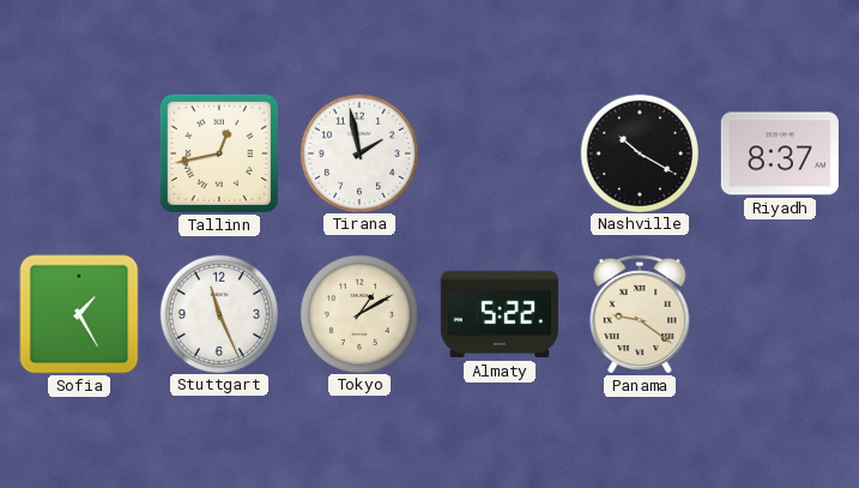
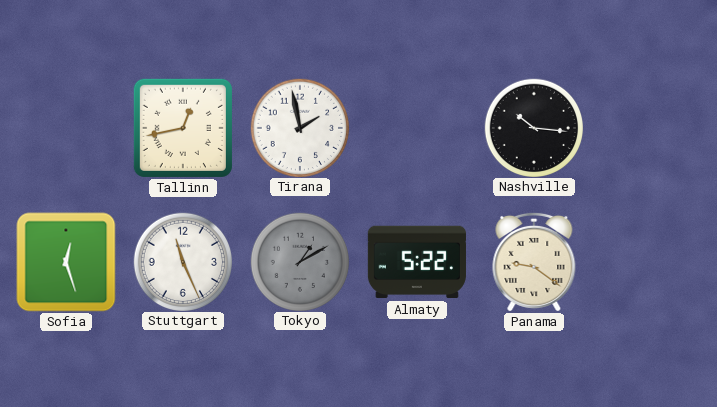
Nashville: 10:20 -> 10:16
Riyadh: 8:37 -> none
Sofia: 1:25 -> 12:27
Tokyo dial: cream -> grey
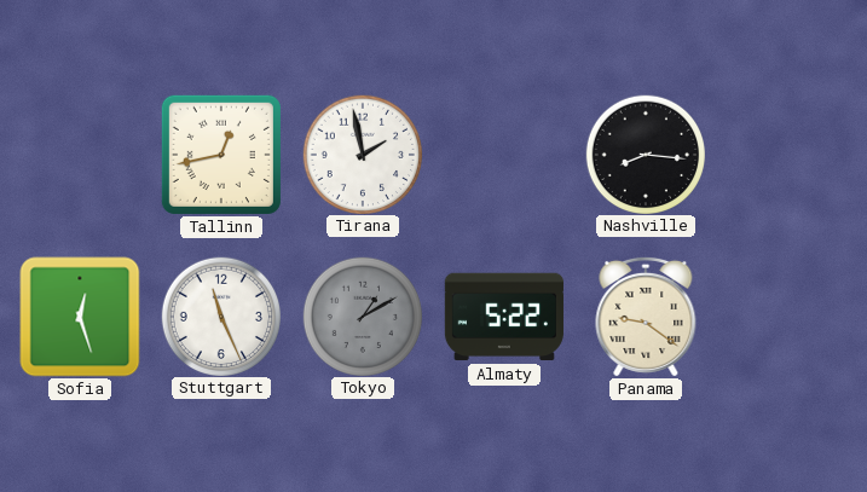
Nashville: 10:16 -> 8:16
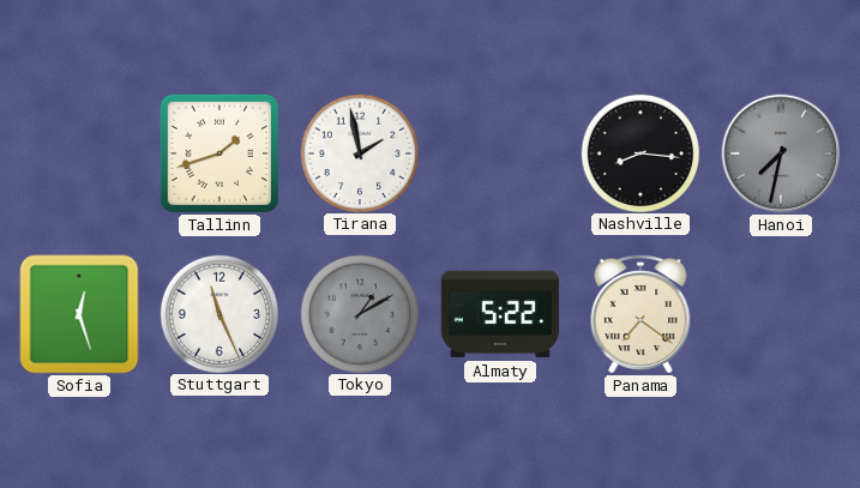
Tallinn: 12:43 -> 1:42
Hanoi: none -> 7:32
Panama: 9:21 -> 7:21
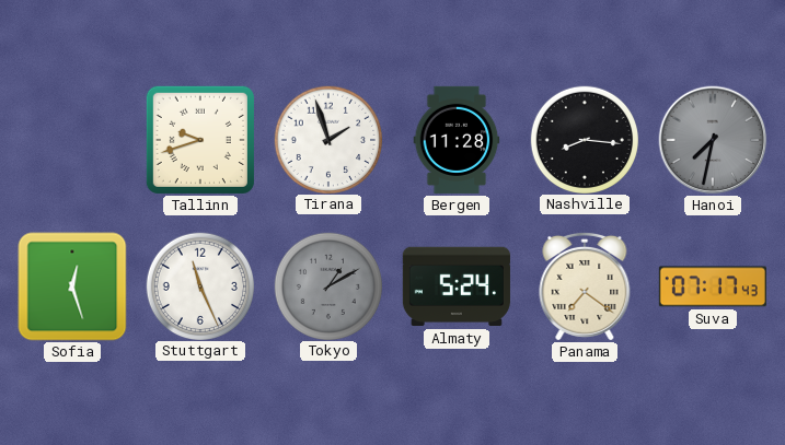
Tallinn: 1:42 -> 9:42
Tirana: 1:58 -> 1:57
Bergen: none -> 11:28
Almaty: 5:22 -> 5:24
Suva: none -> 07:17
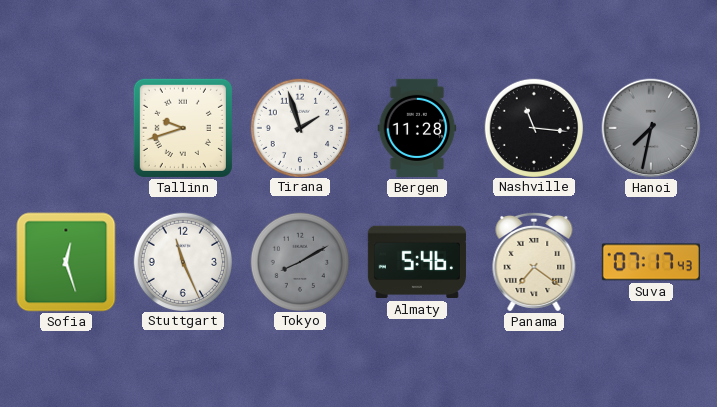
Nashville: 8:16 -> 11:16
Tokyo: 1:10 -> 8:10
Almaty: 5:24 -> 5:46
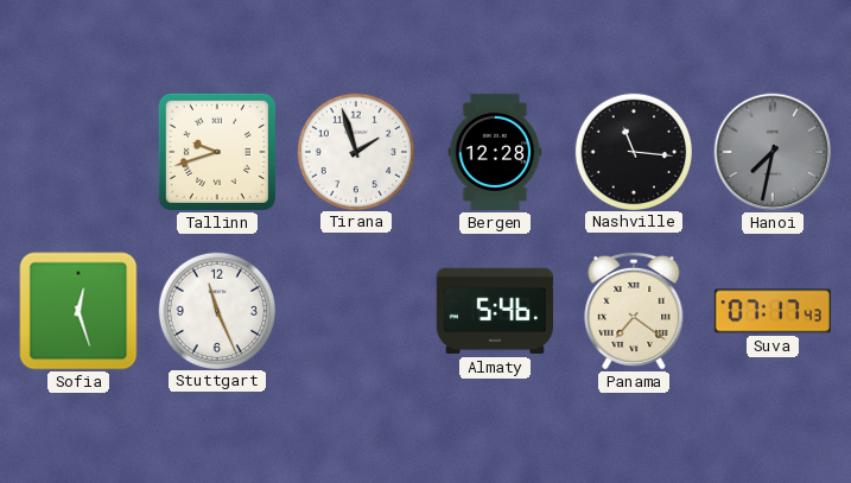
Bergen: 11:28 -> 12:28
Tokyo: 8:10 -> none
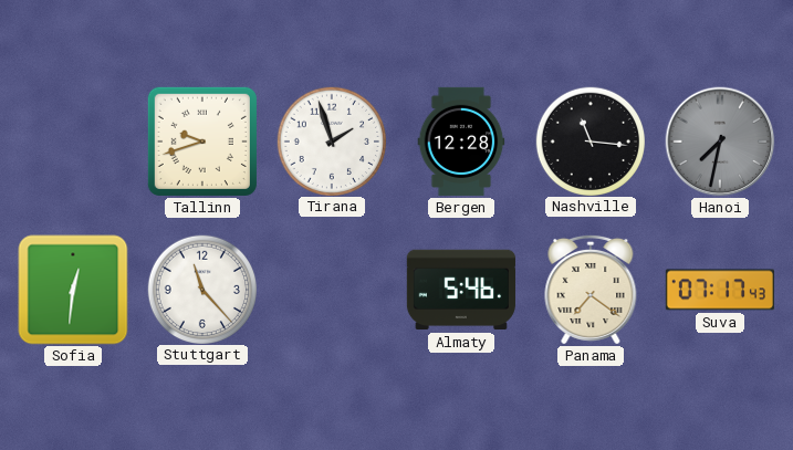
Sofia: 12:27 -> 12:31
Stuttgart: 11:26 -> 11:23
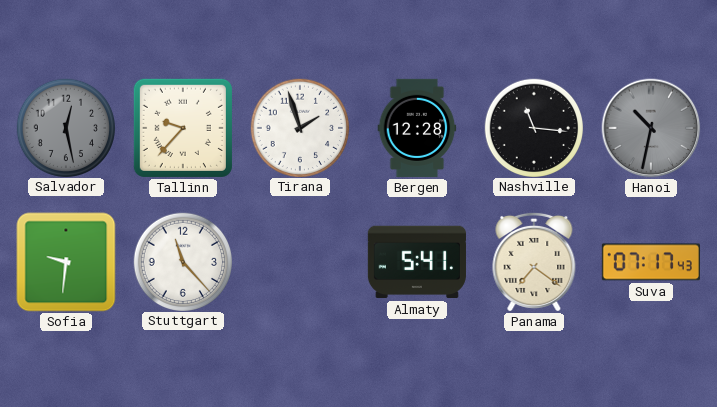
Salvador: none -> 12:28
Tallinn: 9:42 -> 9:37
Hanoi: 7:32 -> 10:32
Sofia: 12:31 -> 9:31
Almaty: 5:46 -> 5:41
